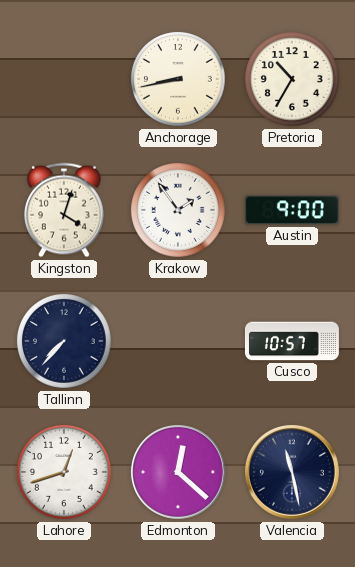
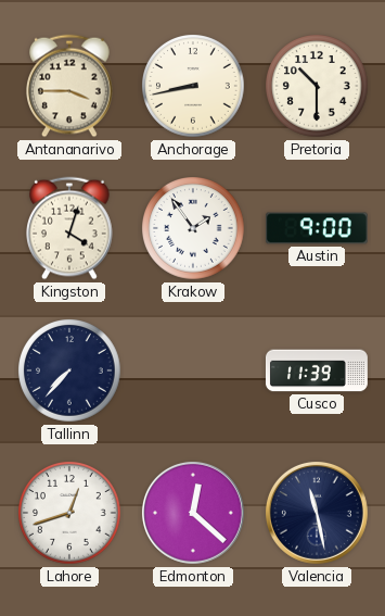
Antananarivo: none -> 3:45
Pretoria: 10:35 -> 10:30
Cusco: 10:57 -> 11:39
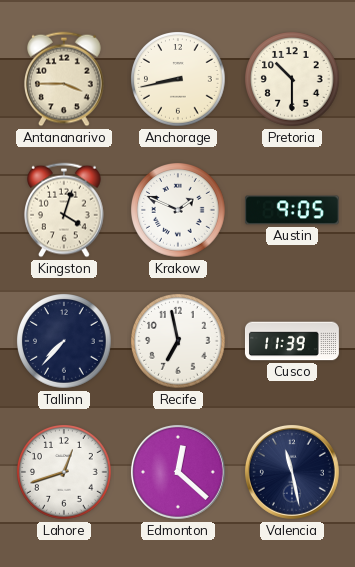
Krakow: 1:54 -> 1:49
Austin: 9:00 -> 9:05
Recife: none -> 6:58
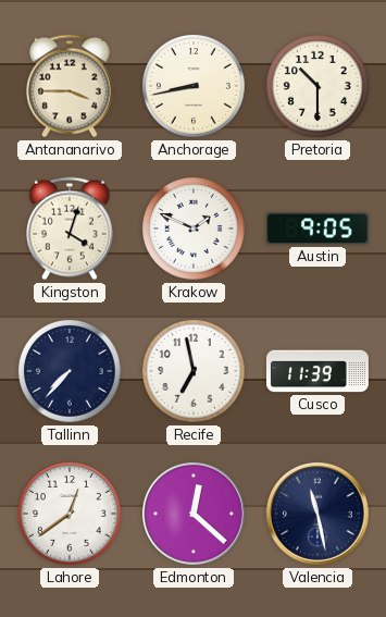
Lahore: 12:42 -> 12:39
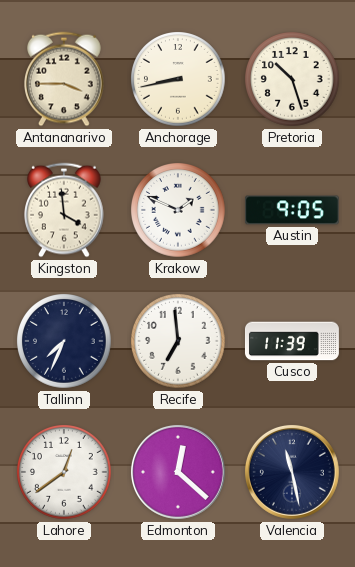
Pretoria: 10:30 -> 10:27
Kingston: 4:03 -> 3:59
Tallinn: 7:37 -> 7:34
Recife: 6:58 -> 6:59
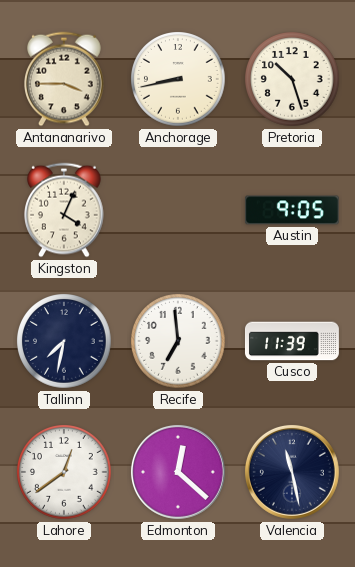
Kingston: 3:59 -> 4:04
Krakow: 1:49 -> none
Tallinn: 7:34 -> 7:32
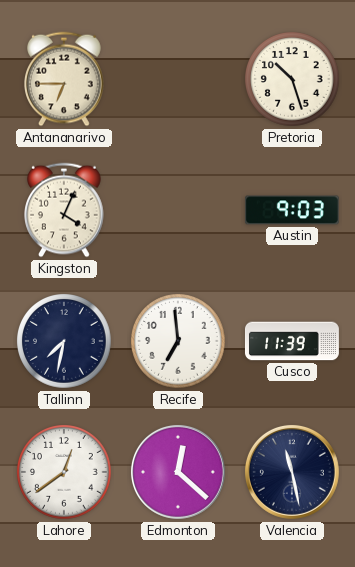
Antananarivo: 3:45 -> 6:45
Anchorage: 8:43 -> none
Austin: 9:05 -> 9:03
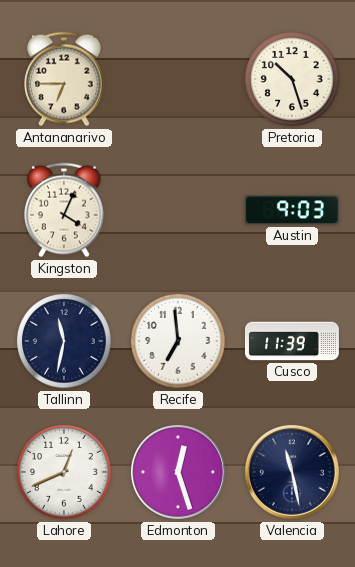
Tallinn: 7:32 -> 11:32
Lahore: 12:39 -> 12:41
Edmonton: 12:22 -> 12:27
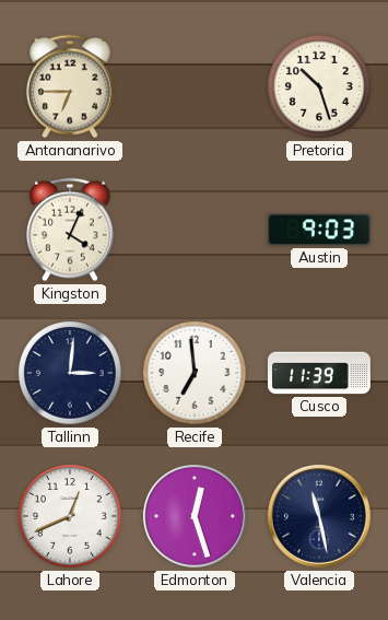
Tallinn: 11:32 -> 3:01
